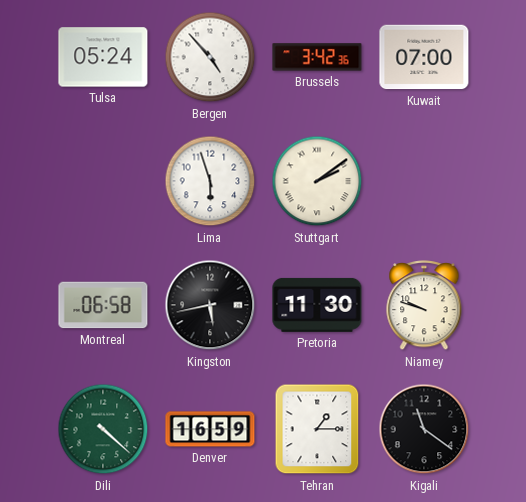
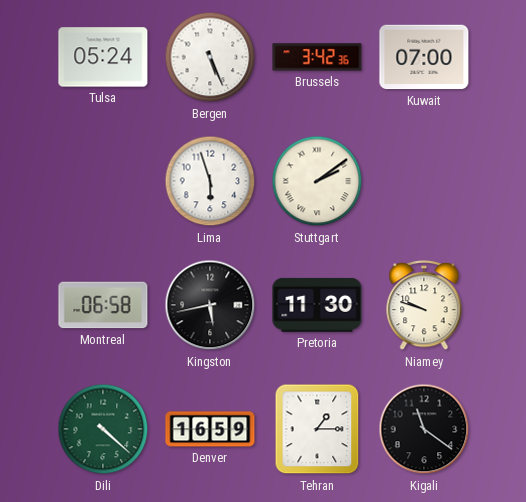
Bergen: 4:53 -> 5:26
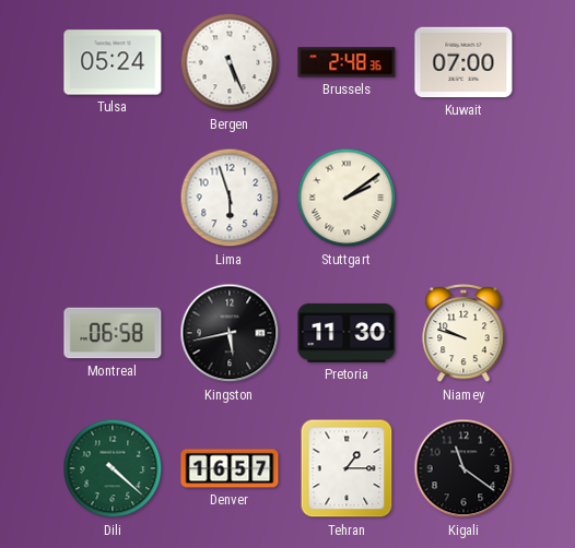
Brussels: 3:42 -> 2:48
Denver: 16:59 -> 16:57
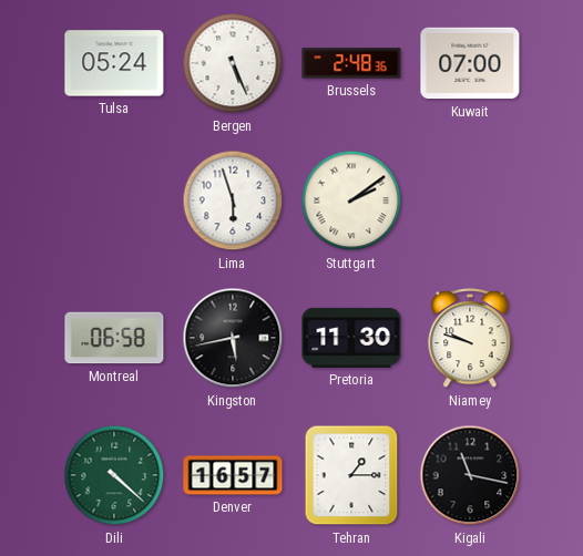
Kigali: 11:21 -> 11:17
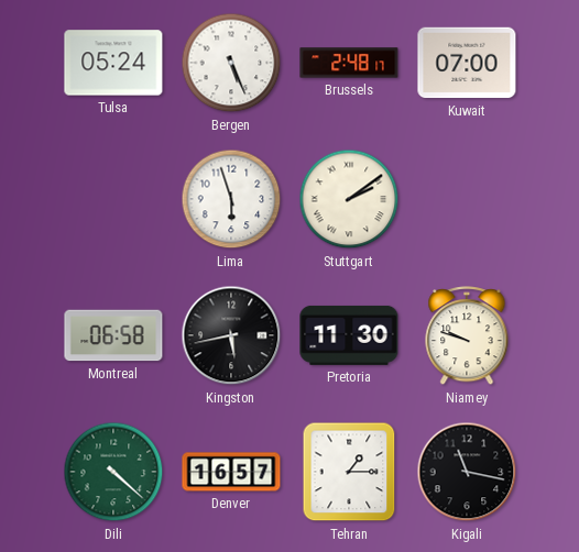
Brussels: 2:48:36 -> 2:48:17
